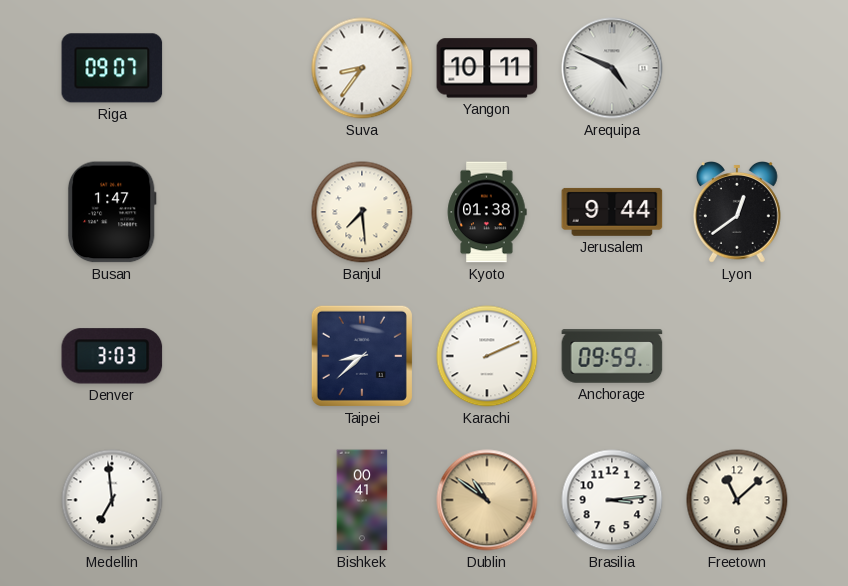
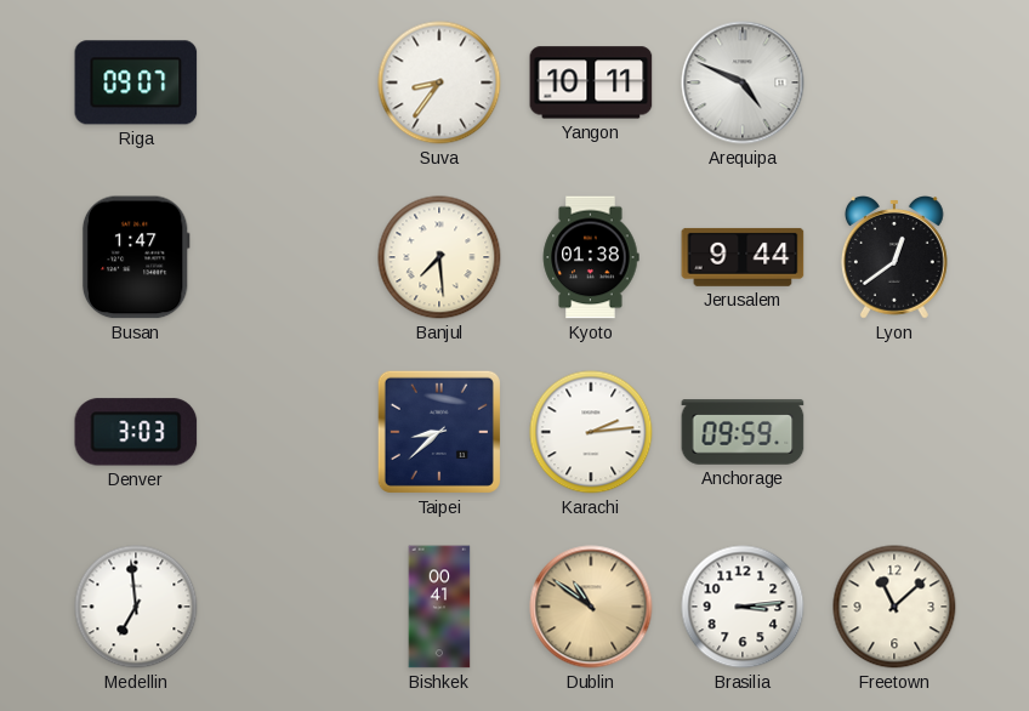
Karachi: 2:11 -> 2:14
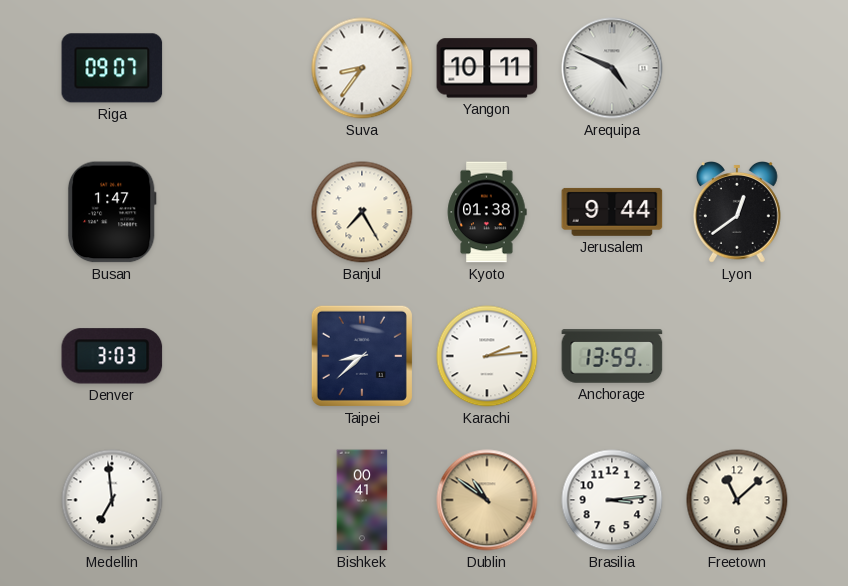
Banjul: 7:29 -> 7:25
Anchorage: 09:59 -> 13:59
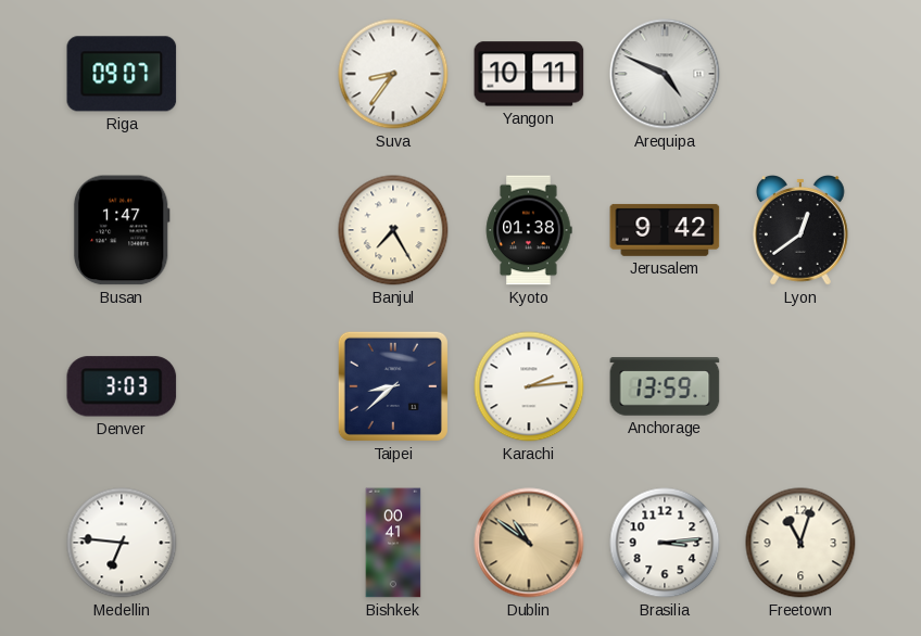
Jerusalem: 9:44 -> 9:42
Medellin: 6:59 -> 6:46
Freetown: 11:08 -> 11:03
